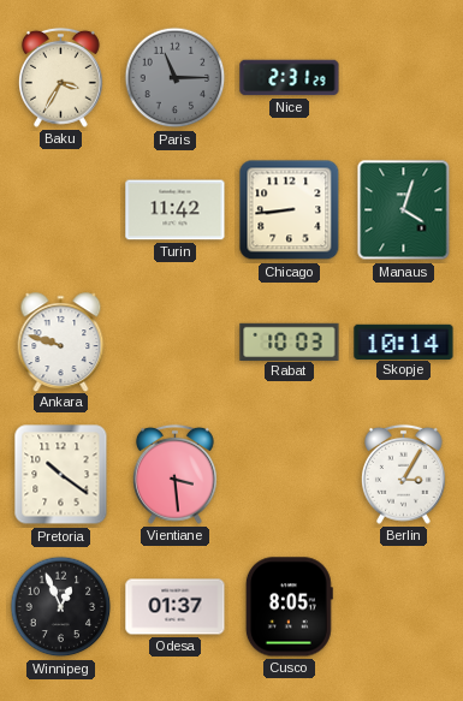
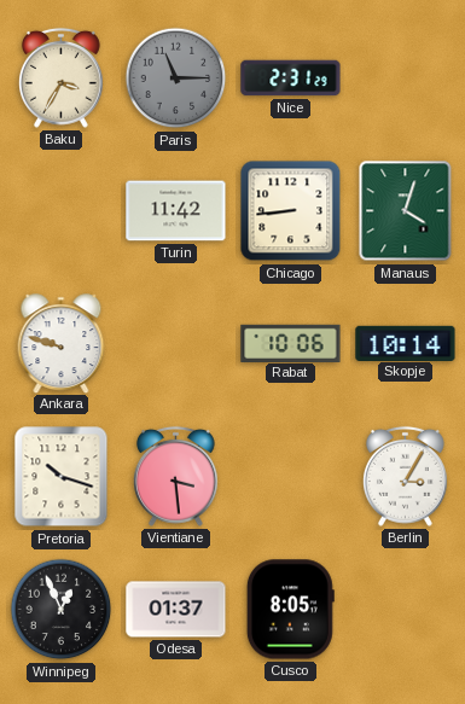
Rabat: 10:03 -> 10:06
Pretoria: 10:21 -> 10:18
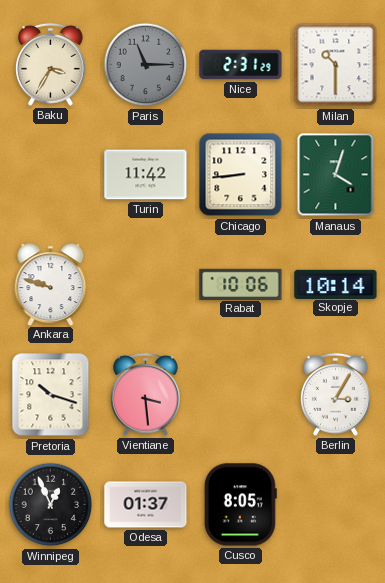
Milan: none -> 10:30
